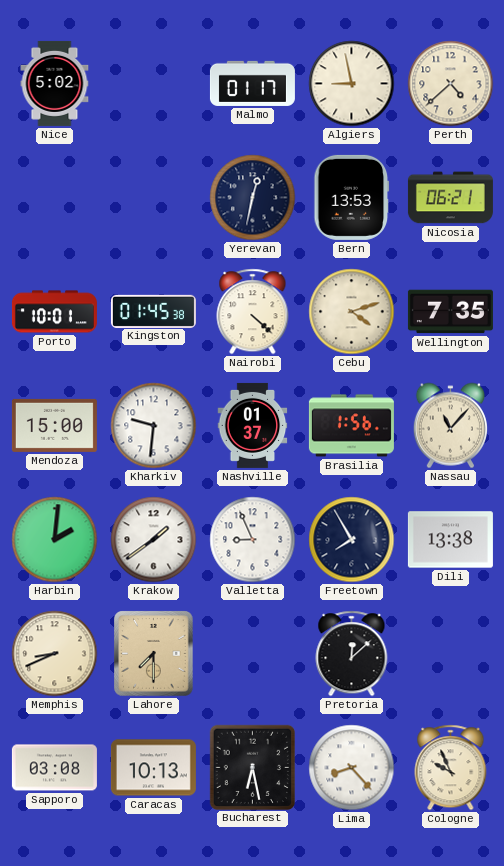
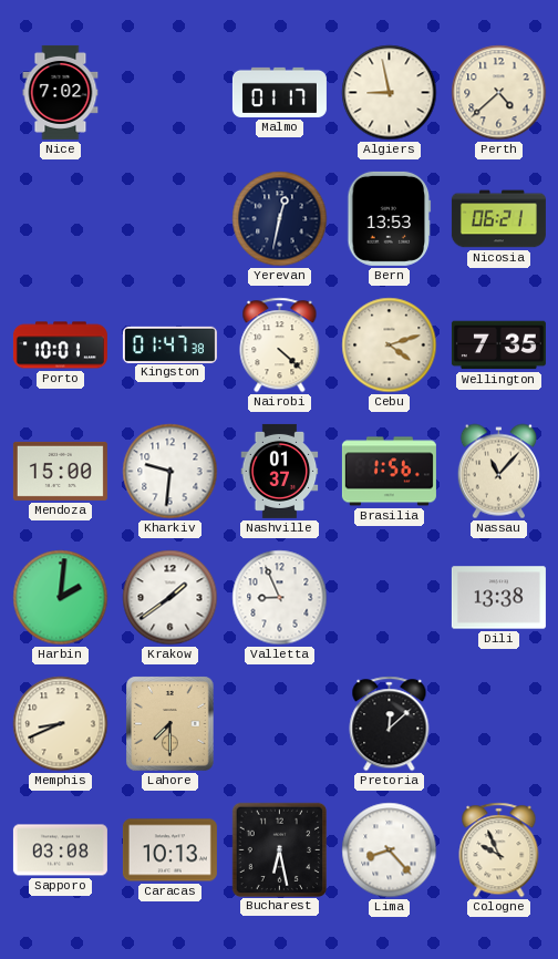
Nice: 5:02 -> 7:02
Kingston: 01:45 -> 01:47
Freetown: 7:55 -> none
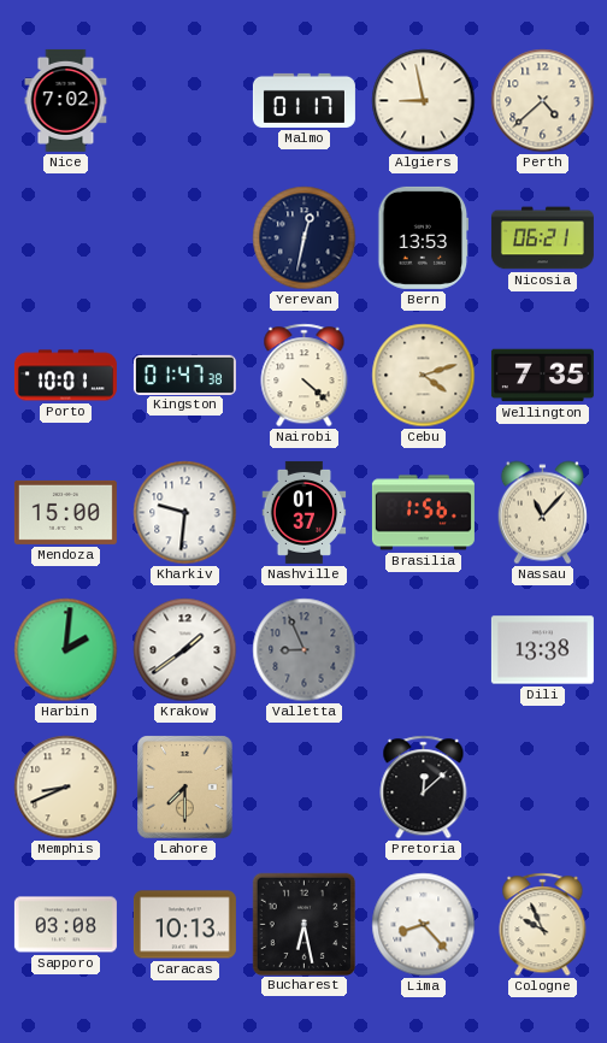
Valletta dial: white -> grey
